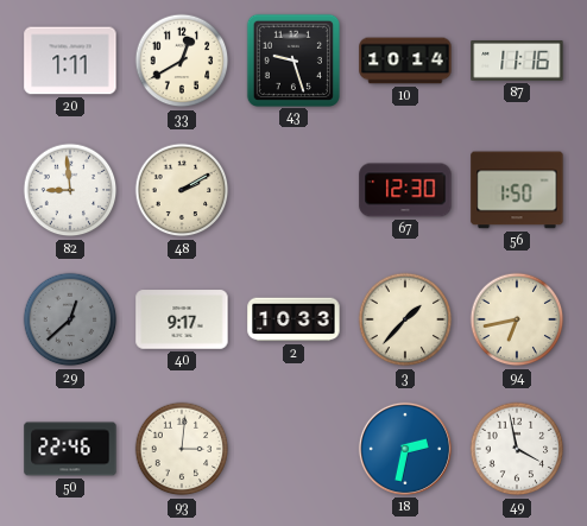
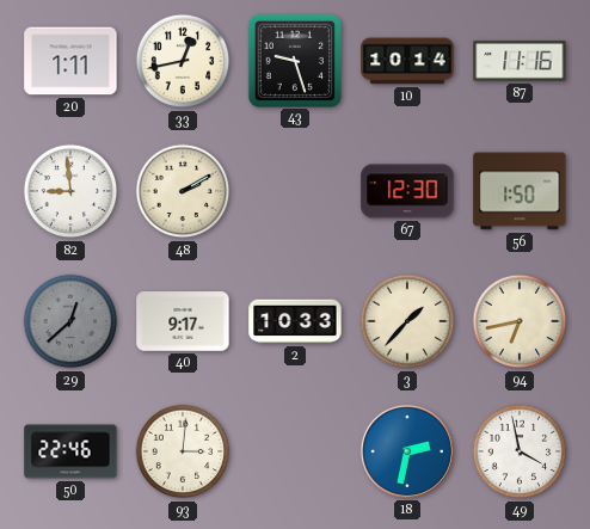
33: 12:40 -> 12:43
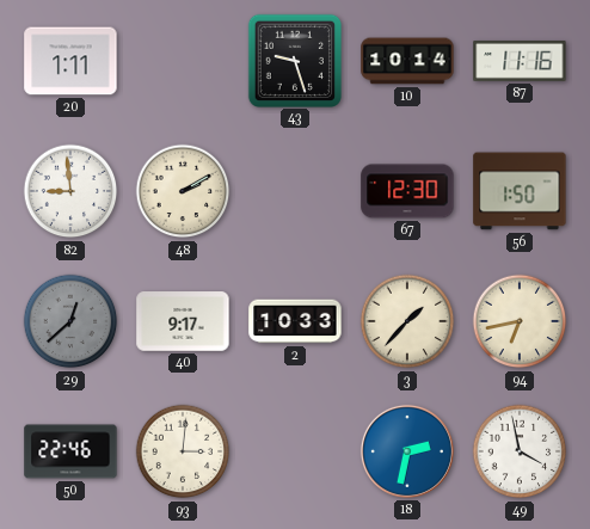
33: 12:43 -> none
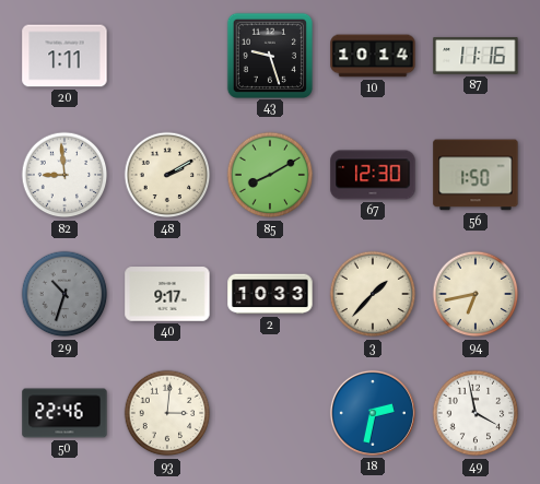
85: none -> 8:10
29: 12:38 -> 10:33
